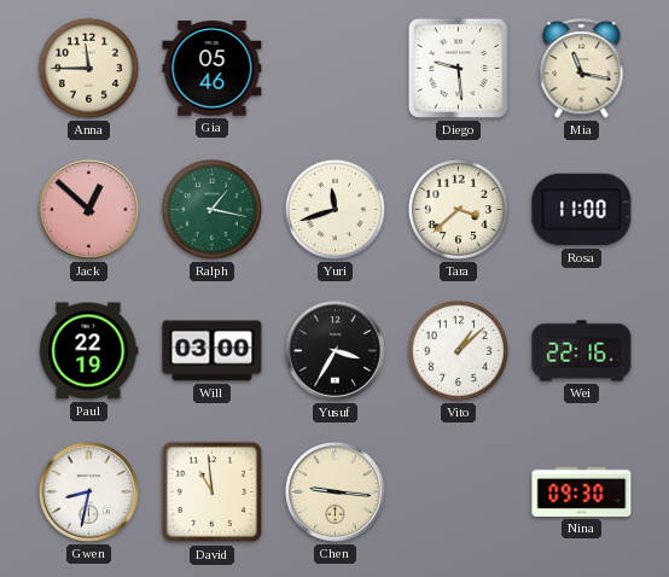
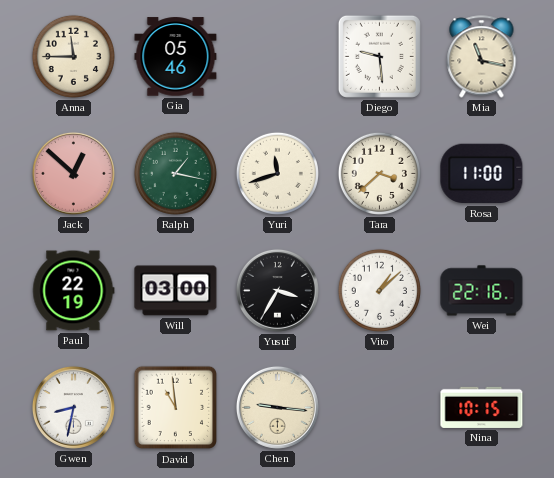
Nina: 09:30 -> 10:15
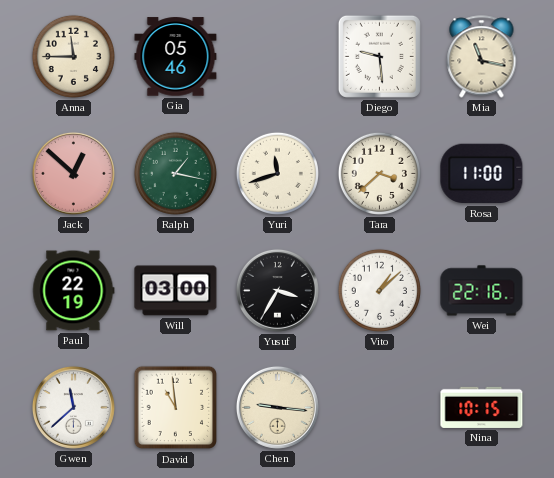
Gwen: 8:32 -> 11:38
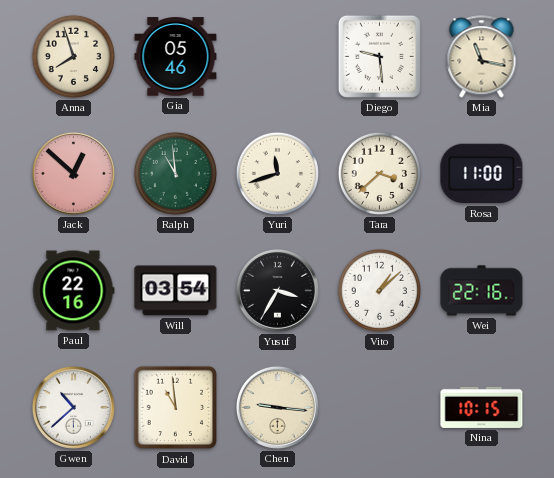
Anna: 11:45 -> 7:57
Ralph: 1:17 -> 10:59
Paul: 22:19 -> 22:16
Will: 03:00 -> 03:54
Gwen: 11:38 -> 10:38
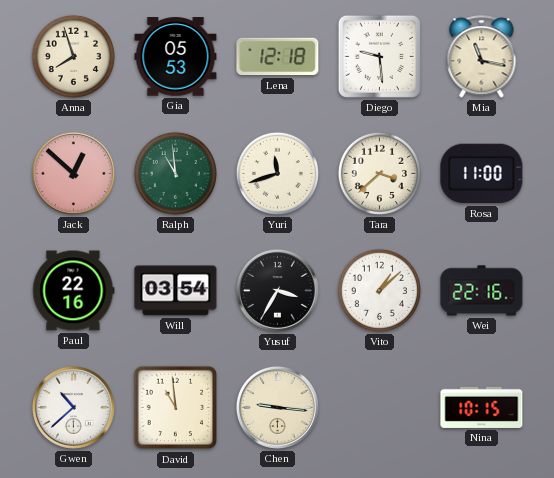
Gia: 05:46 -> 05:53
Lena: none -> 12:18
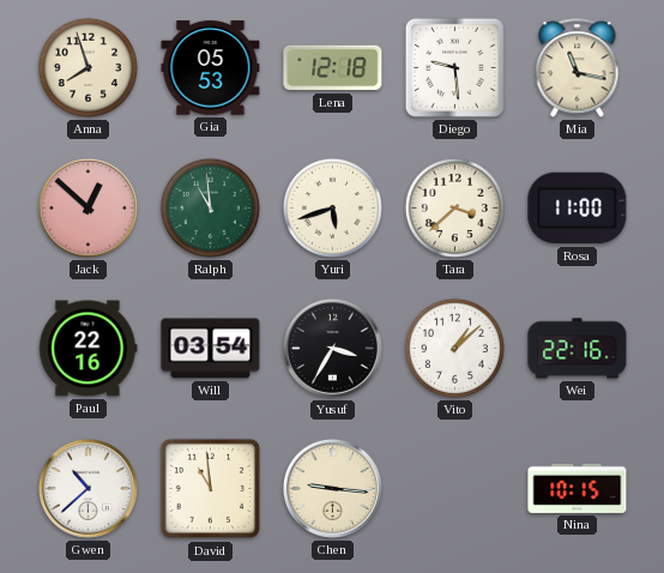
Yuri: 11:42 -> 5:42
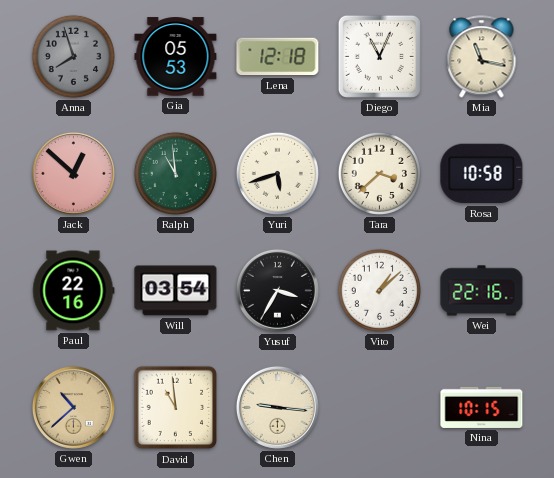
Anna dial: cream -> grey
Diego: 9:29 -> 11:04
Rosa: 11:00 -> 10:58
Gwen dial: white -> champagne
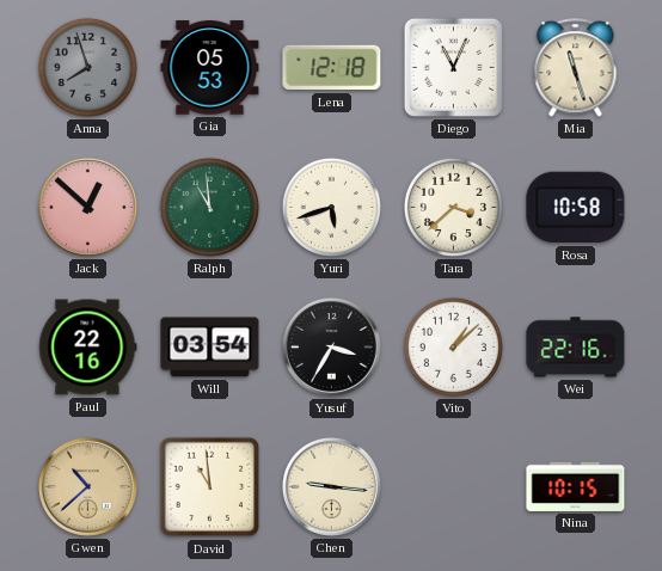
Mia: 11:17 -> 11:27
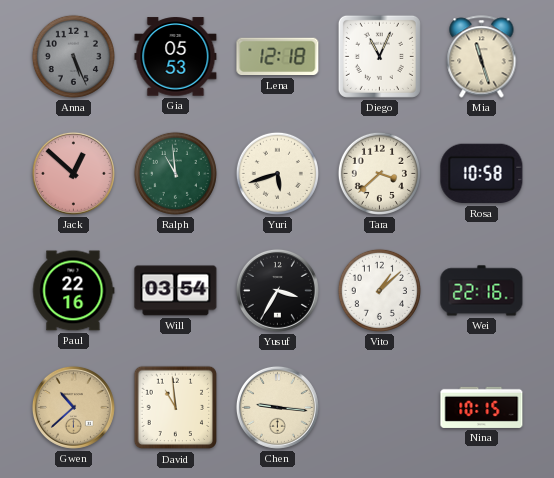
Anna: 7:57 -> 5:26
